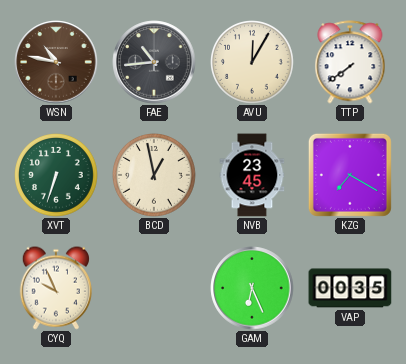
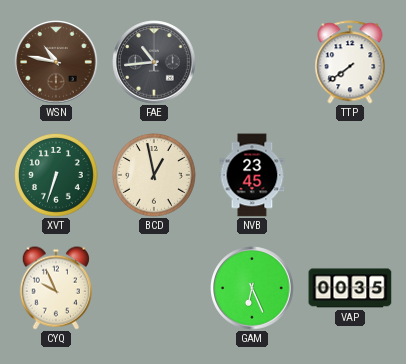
AVU: 12:05 -> none
KZG: 7:20 -> none
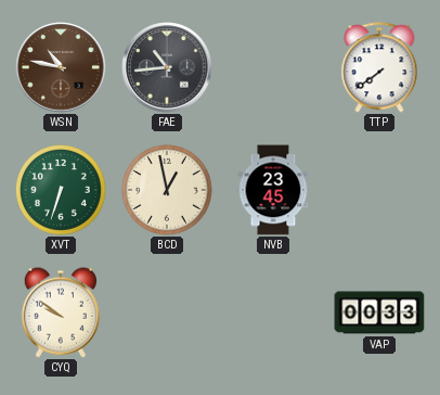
CYQ: 9:56 -> 9:51
GAM: 6:26 -> none
VAP: 00:35 -> 00:33
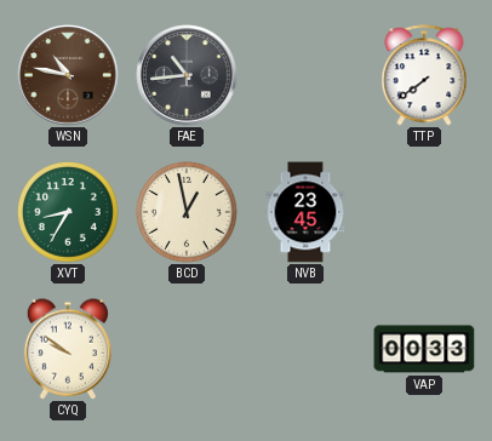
XVT: 6:33 -> 8:35
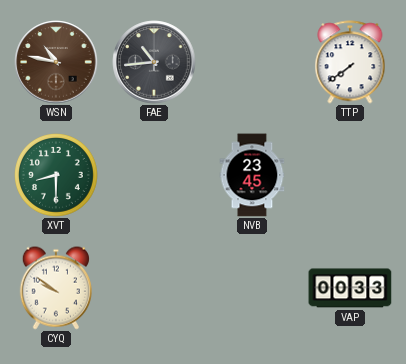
XVT: 8:35 -> 8:30
BCD: 12:58 -> none
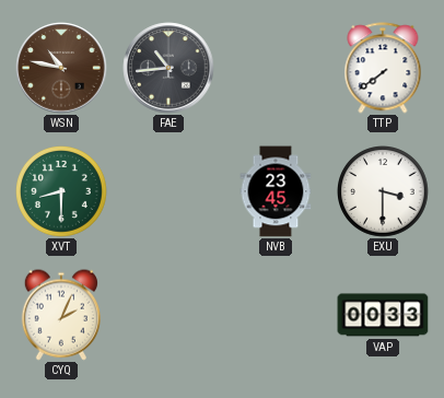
EXU: none -> 3:30
CYQ: 9:51 -> 2:04
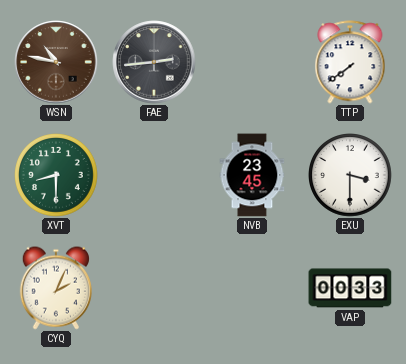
FAE: 10:44 -> 2:44
